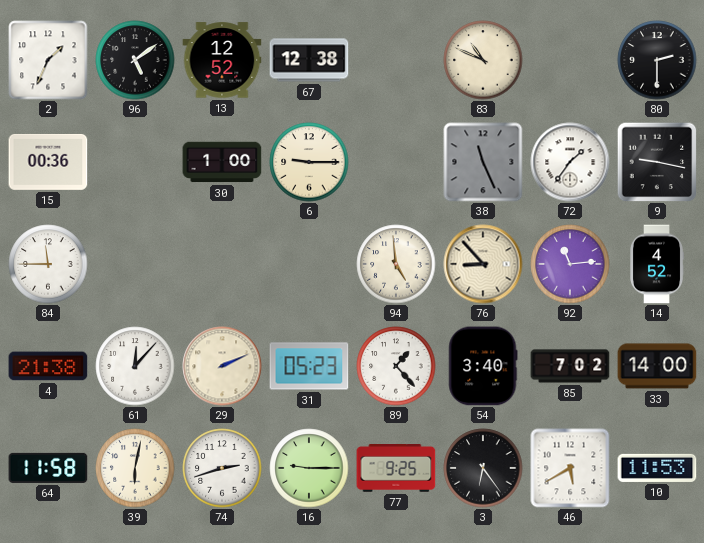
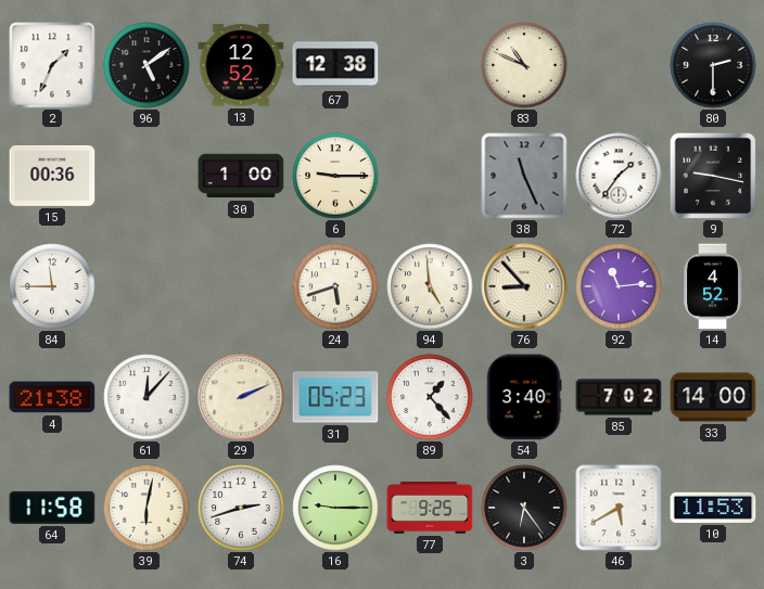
24: none -> 5:42
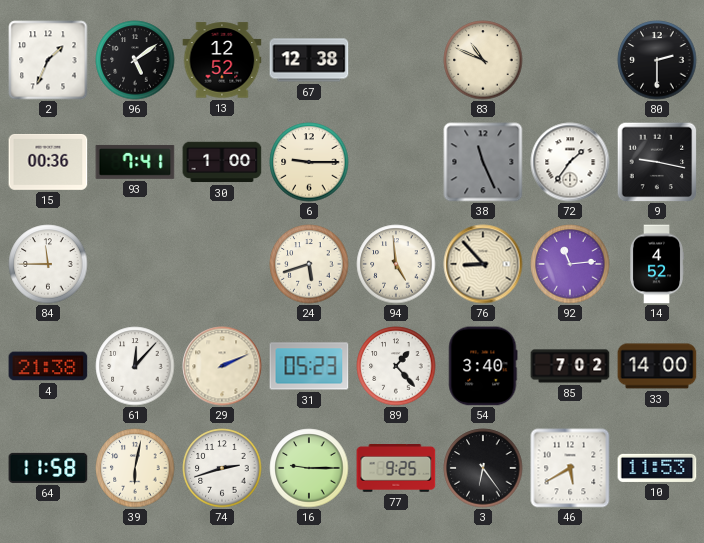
93: none -> 7:41
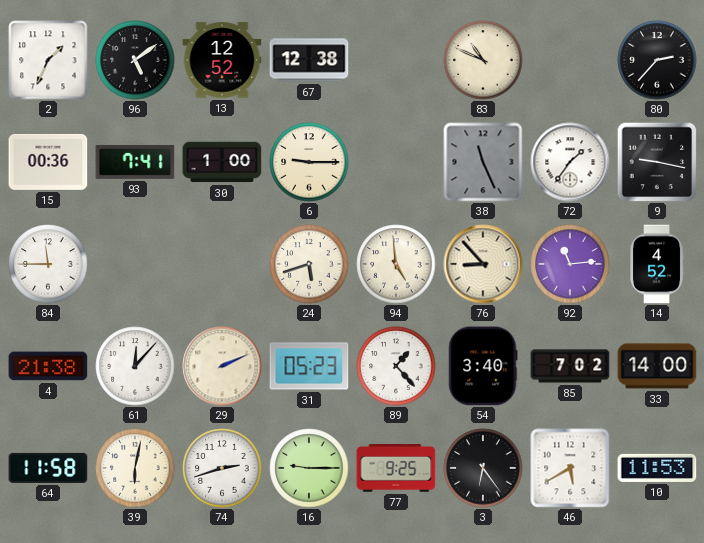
80: 2:30 -> 2:37
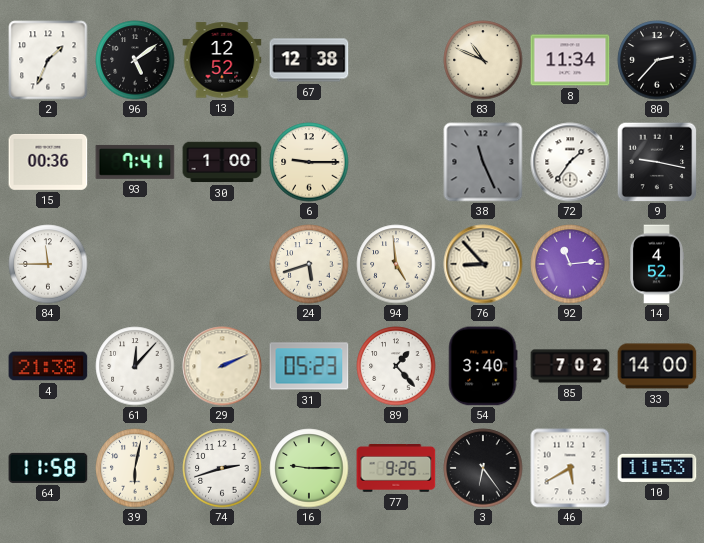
8: none -> 11:34
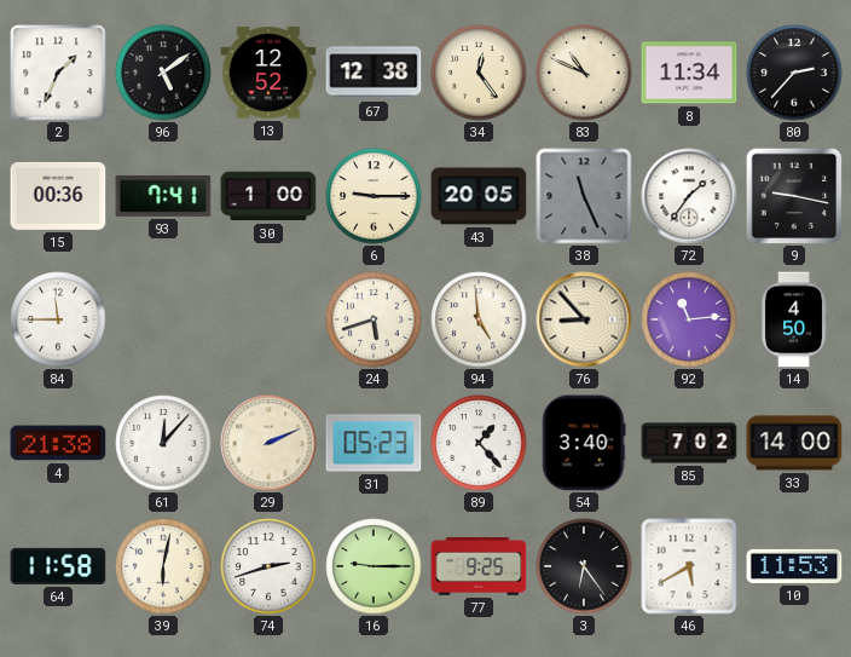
34: none -> 12:24
43: none -> 20:05
14: 4:52 -> 4:50
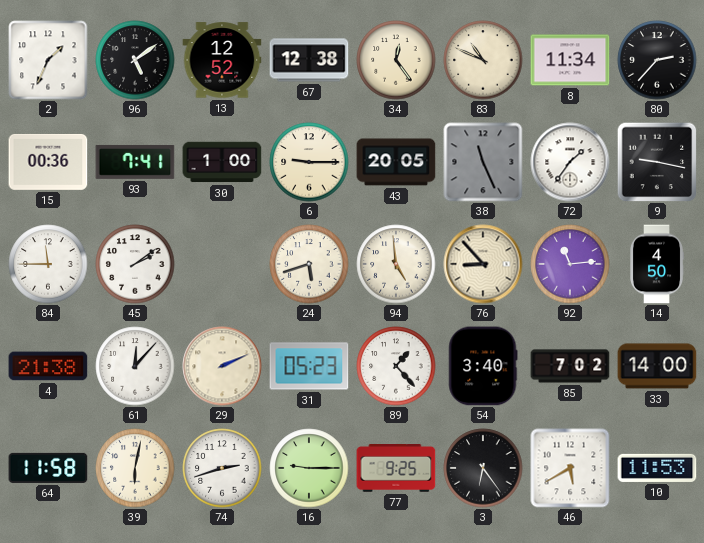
45: none -> 2:09
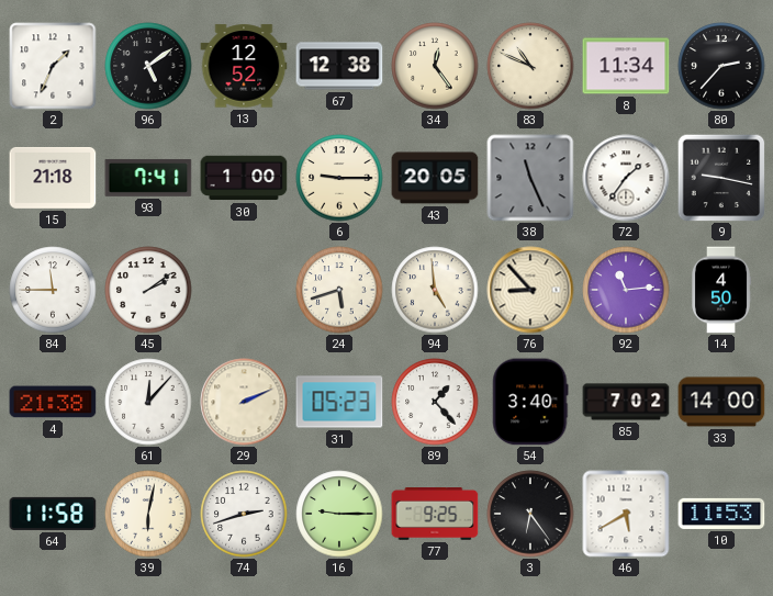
15: 00:36 -> 21:18
